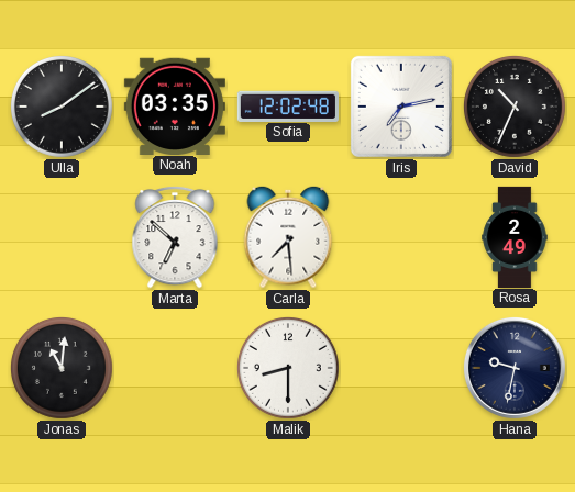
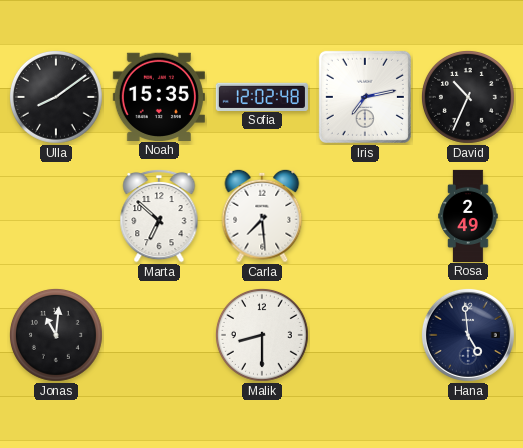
Noah: 03:35 -> 15:35
Hana: 9:32 -> 4:59
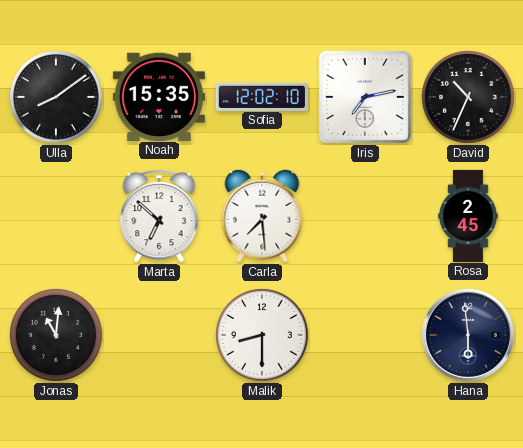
Sofia: 12:02:48 -> 12:02:10
Rosa: 2:49 -> 2:45
Hana: 4:59 -> 5:59
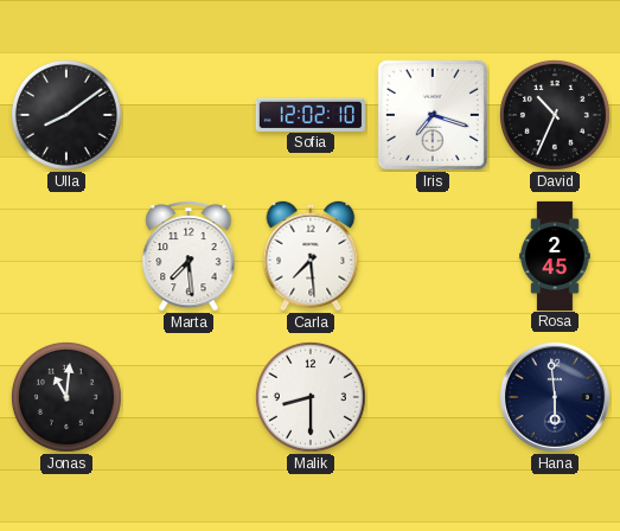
Noah: 15:35 -> none
Iris: 7:13 -> 7:18
Marta: 6:52 -> 7:29
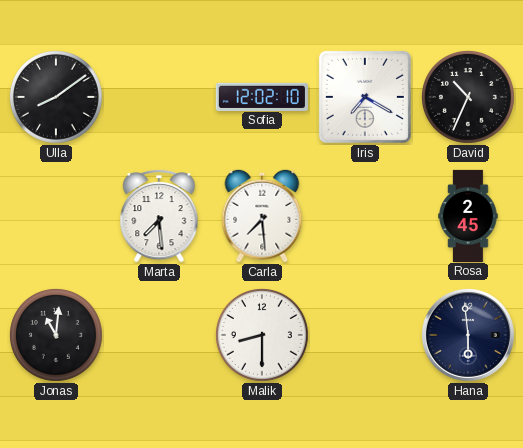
Iris: 7:18 -> 7:20
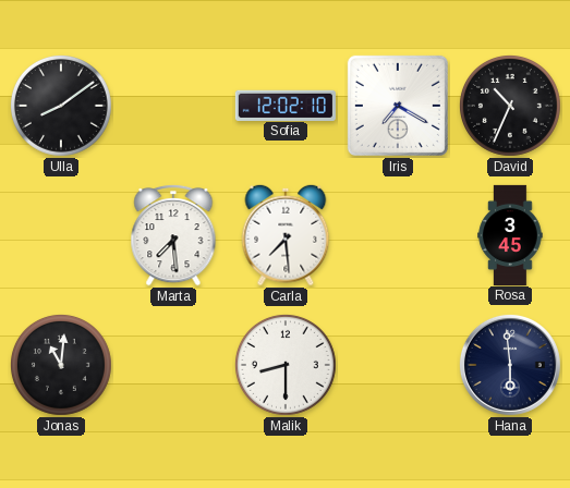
Rosa: 2:45 -> 3:45
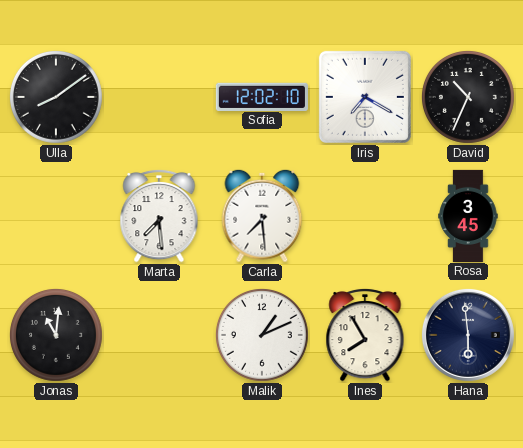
Malik: 8:30 -> 1:11
Ines: none -> 7:55
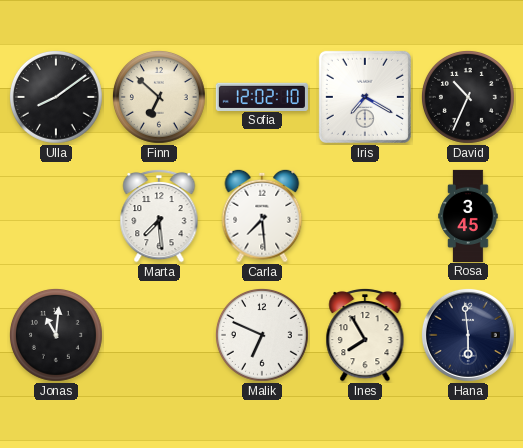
Finn: none -> 6:52
Malik: 1:11 -> 6:49
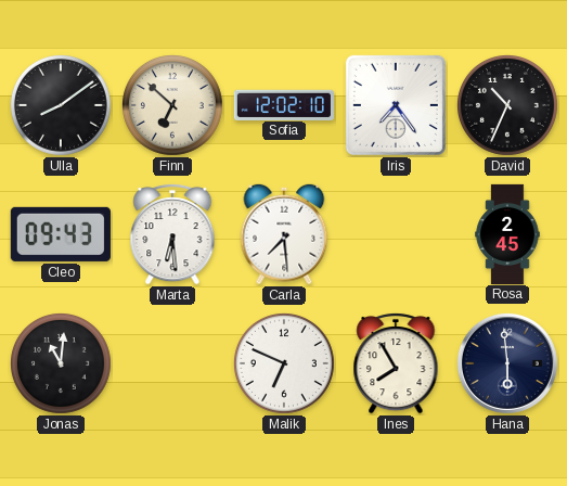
Iris: 7:20 -> 7:24
Cleo: none -> 09:43
Marta: 7:29 -> 6:29
Rosa: 3:45 -> 2:45
